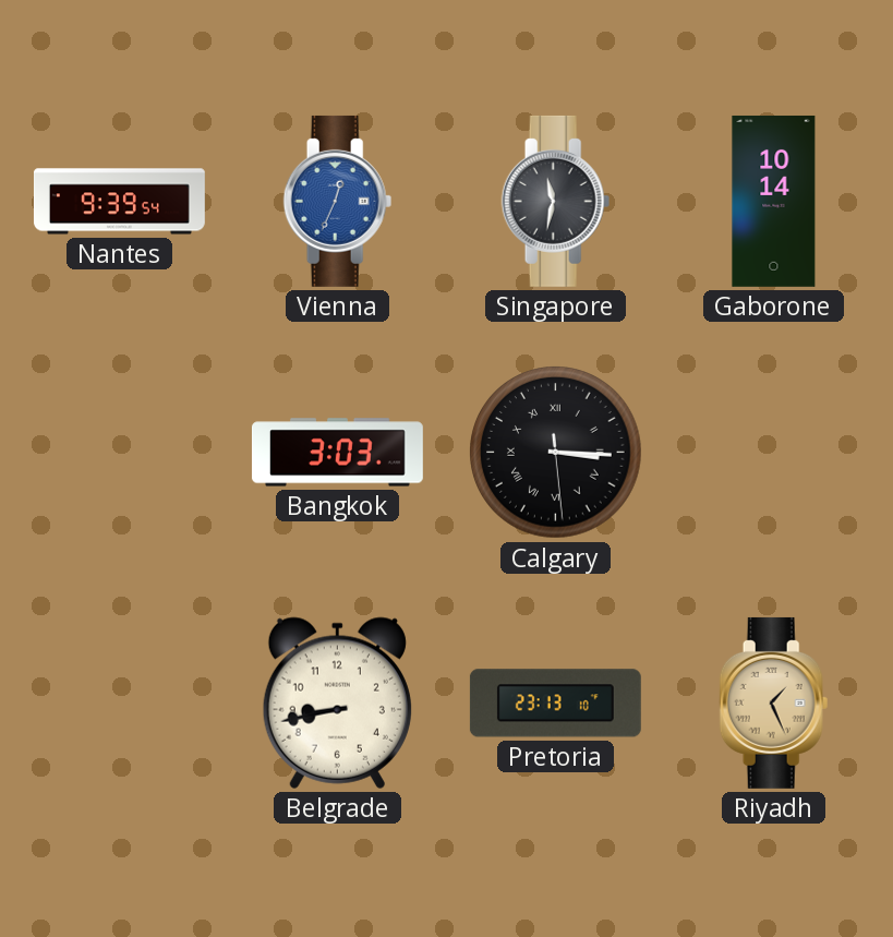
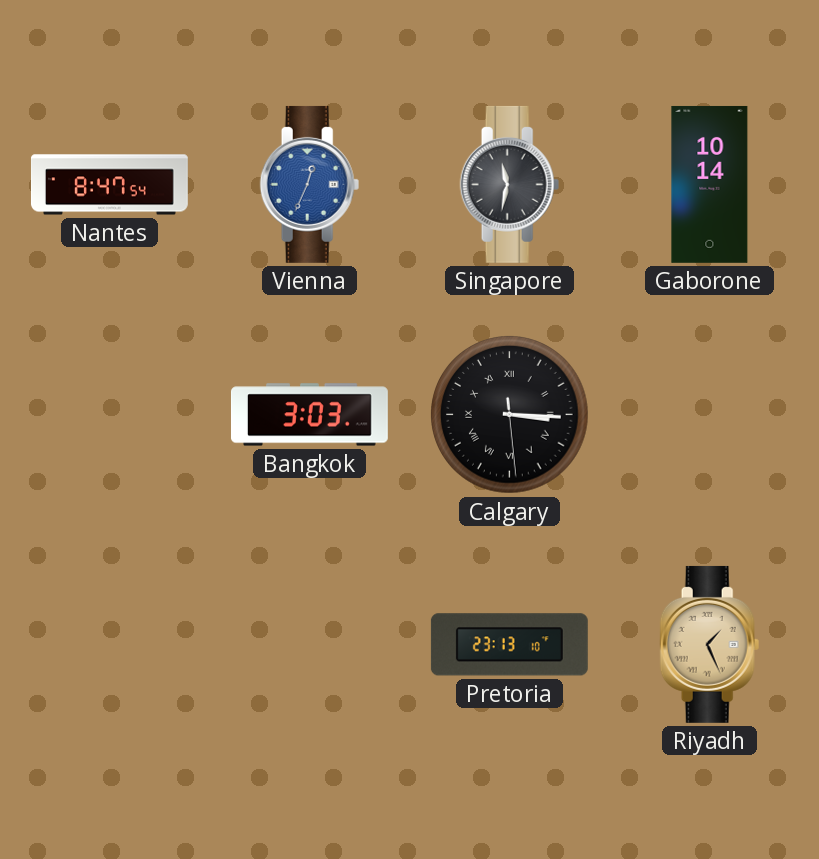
Nantes: 9:39 -> 8:47
Belgrade: 8:43 -> none
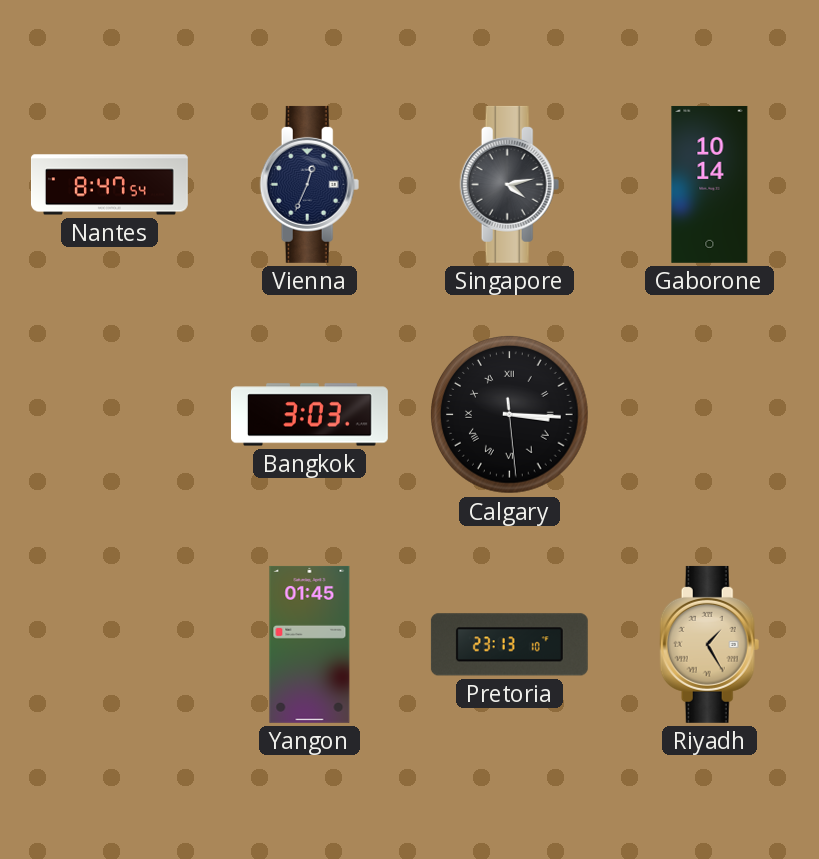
Vienna dial: blue -> navy
Singapore: 11:32 -> 4:13
Yangon: none -> 01:45
Riyadh: 1:26 -> 1:25
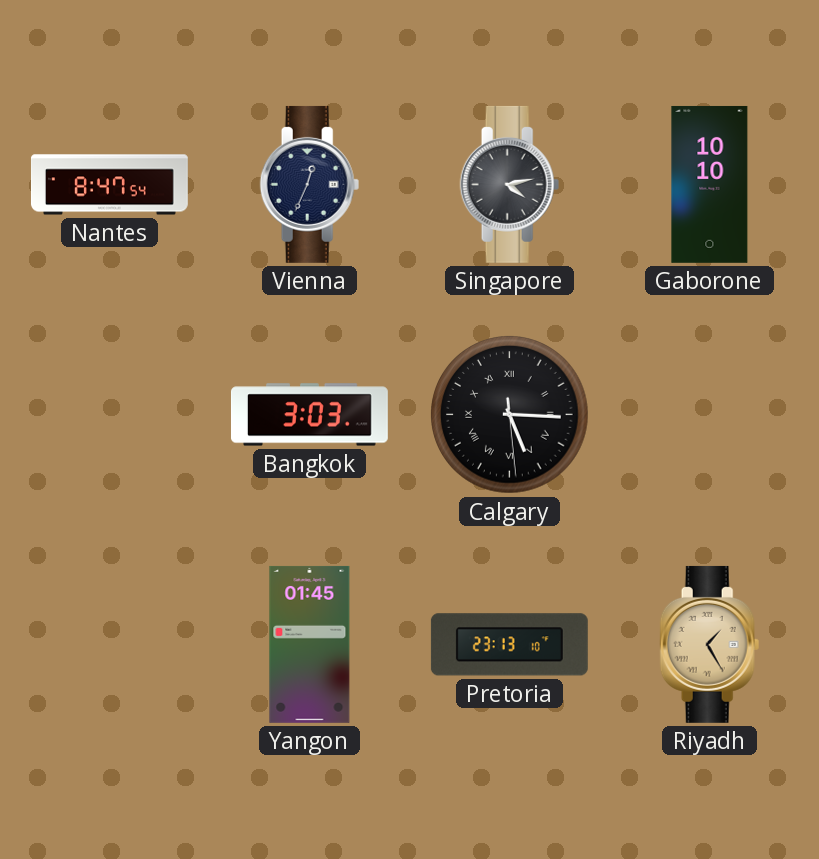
Gaborone: 10:14 -> 10:10
Calgary: 3:15 -> 5:15
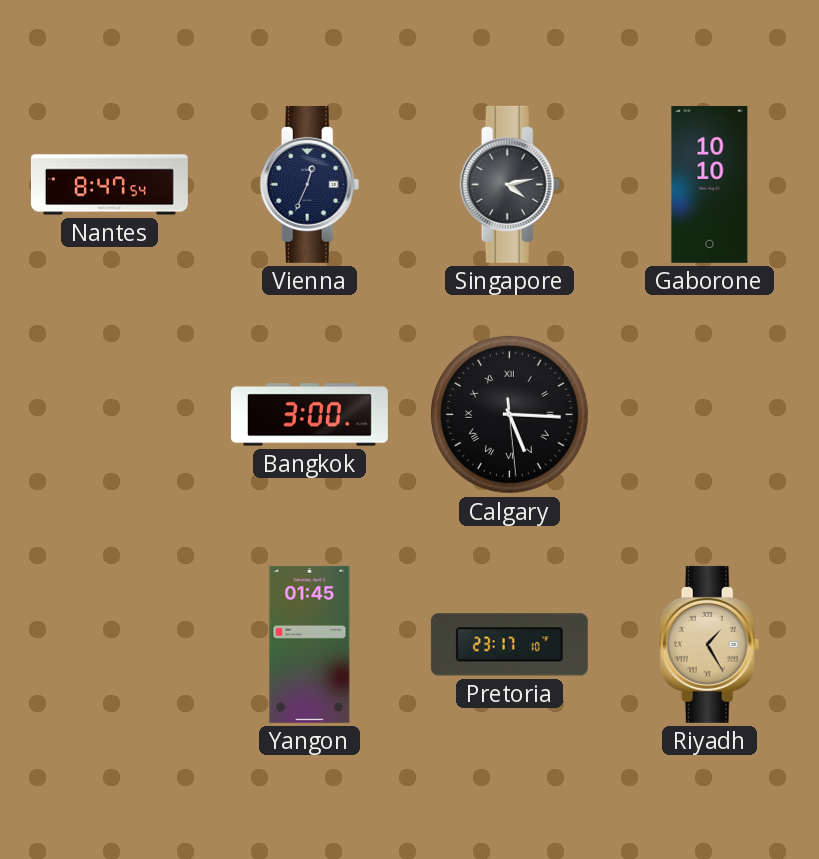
Bangkok: 3:03 -> 3:00
Pretoria: 23:13 -> 23:17
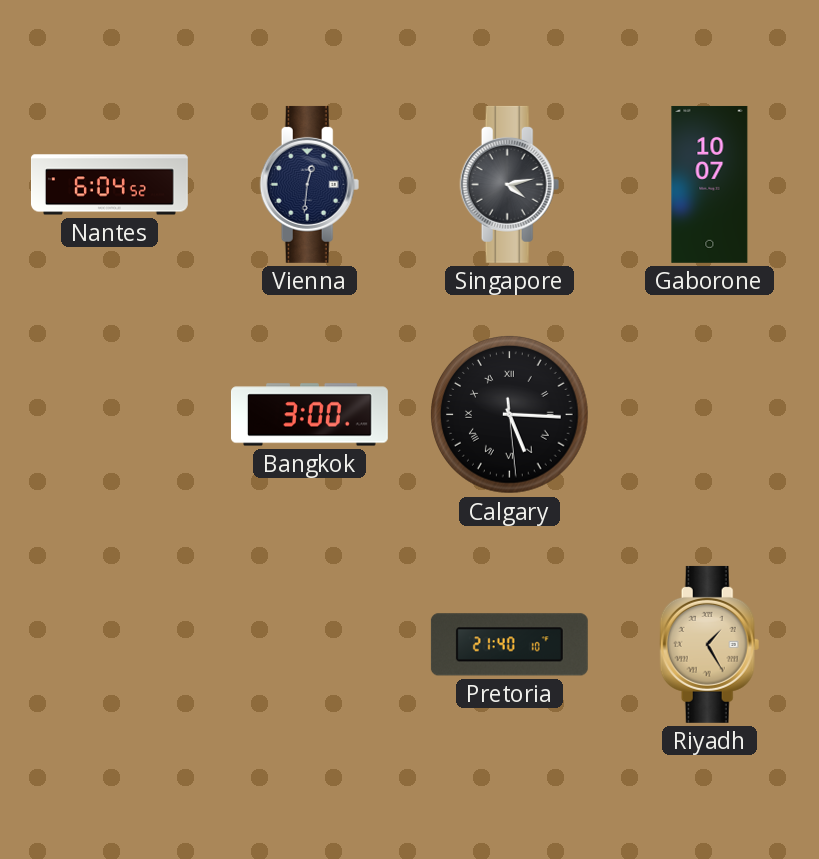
Nantes: 8:47 -> 6:04
Vienna: 12:34 -> 12:31
Gaborone: 10:10 -> 10:07
Yangon: 01:45 -> none
Pretoria: 23:17 -> 21:40
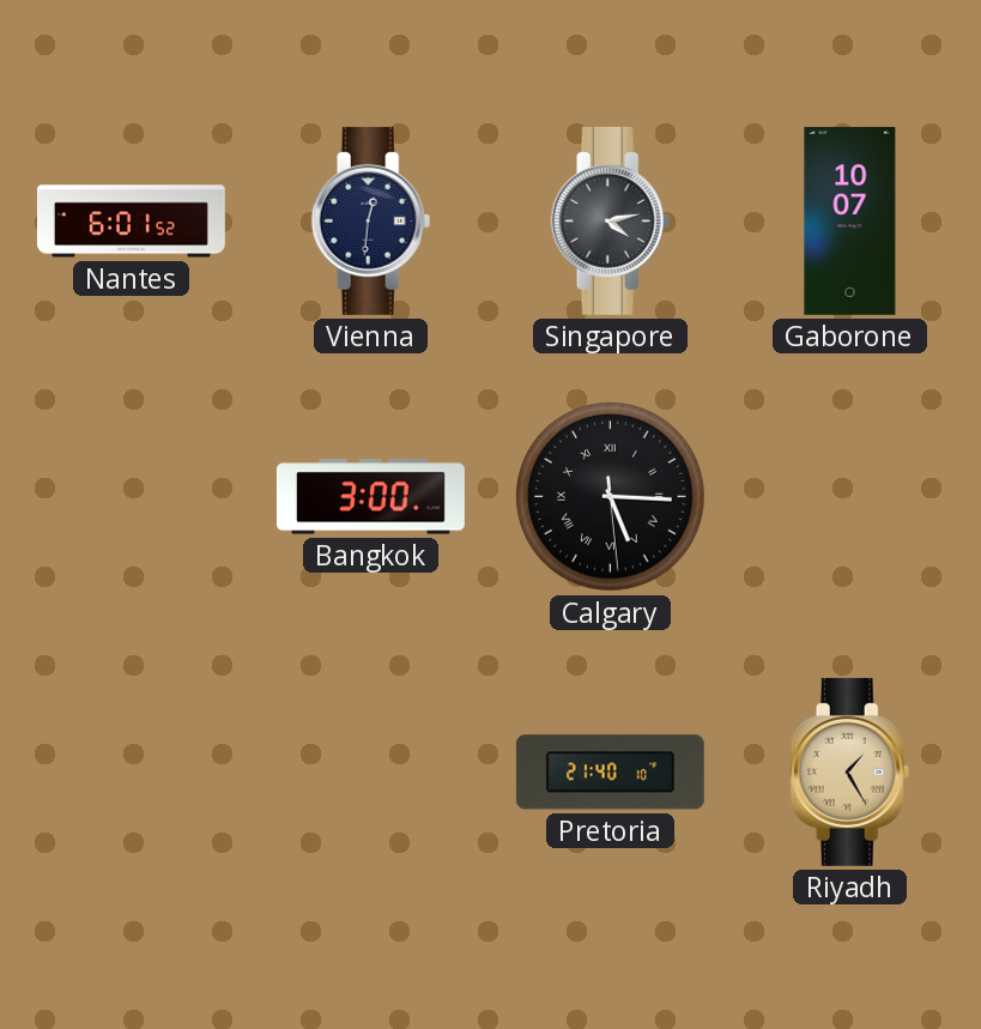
Nantes: 6:04 -> 6:01
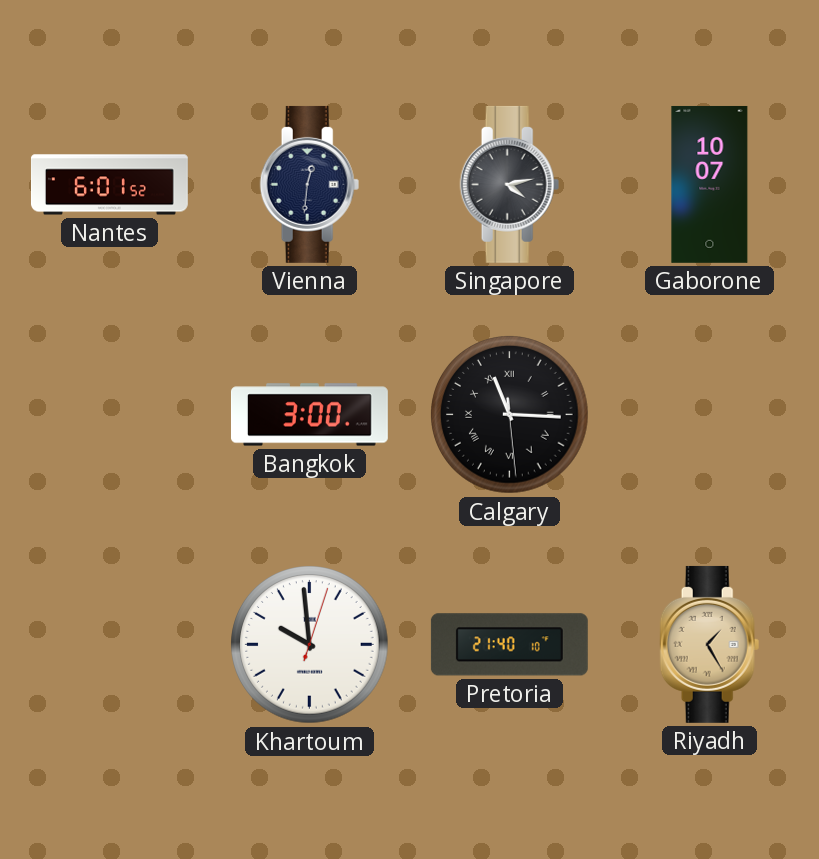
Calgary: 5:15 -> 11:15
Khartoum: none -> 9:59
